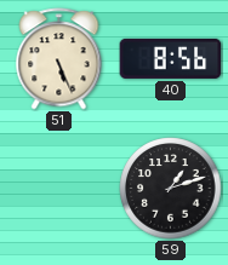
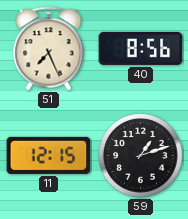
51: 5:26 -> 7:26
11: none -> 12:15
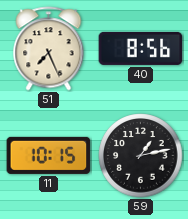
11: 12:15 -> 10:15
59: 1:12 -> 1:13
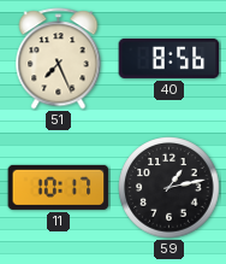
11: 10:15 -> 10:17
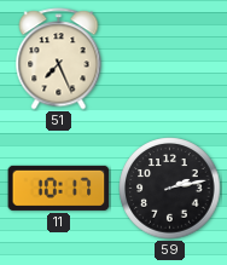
40: 8:56 -> none
59: 1:13 -> 2:13
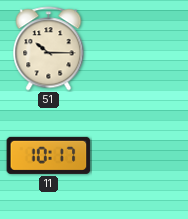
51: 7:26 -> 10:15
59: 2:13 -> none
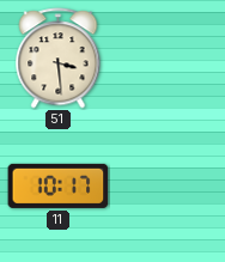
51: 10:15 -> 3:29
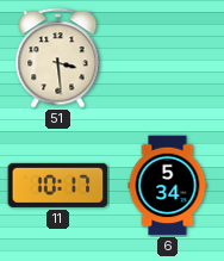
6: none -> 5:34
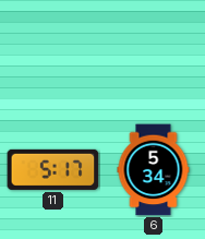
51: 3:29 -> none
11: 10:17 -> 5:17
